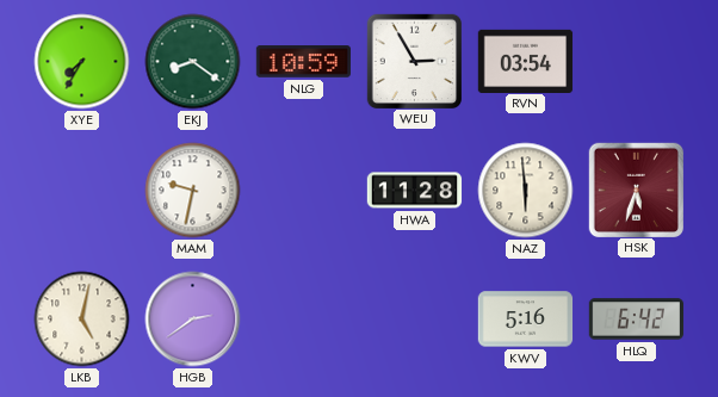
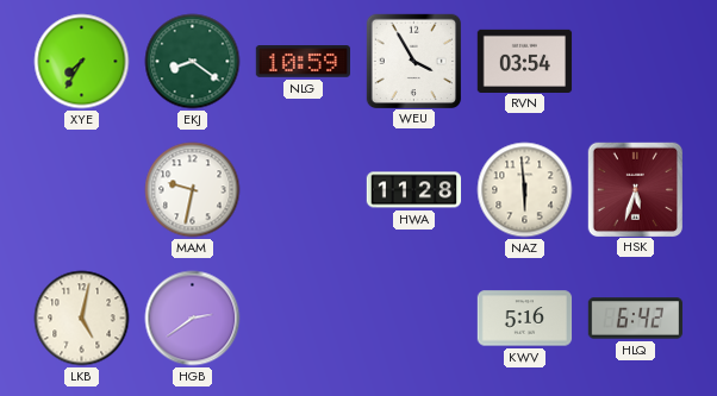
WEU: 2:55 -> 3:55
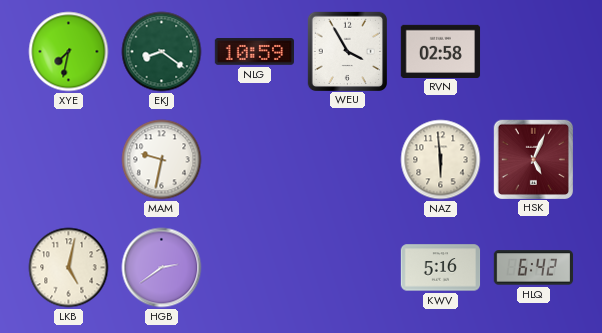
XYE: 7:35 -> 7:32
RVN: 03:54 -> 02:58
HWA: 11:28 -> none
HSK: 5:33 -> 5:04
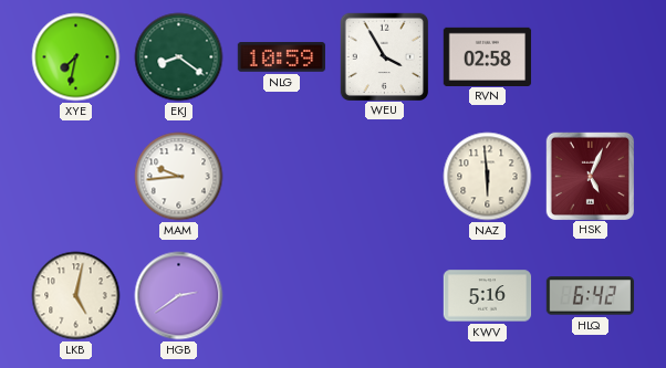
MAM: 9:32 -> 9:44
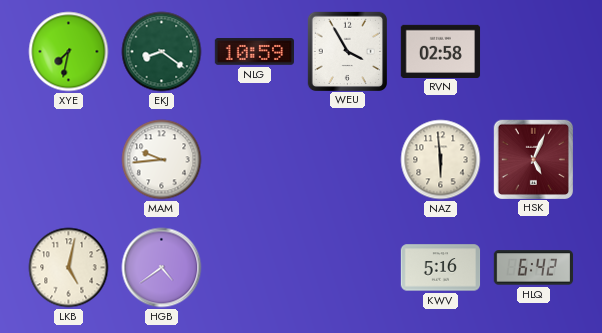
HGB: 2:39 -> 4:39
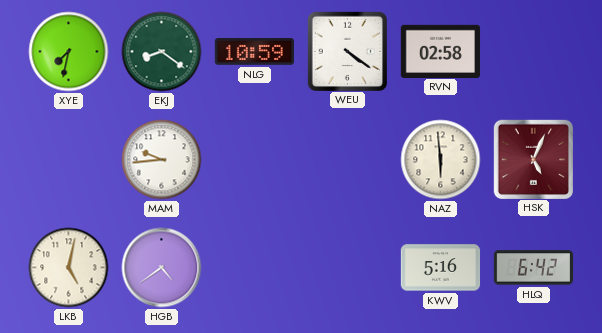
WEU: 3:55 -> 4:21
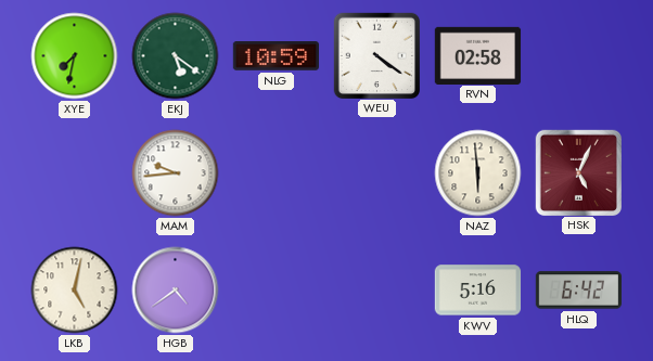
EKJ: 8:21 -> 5:21
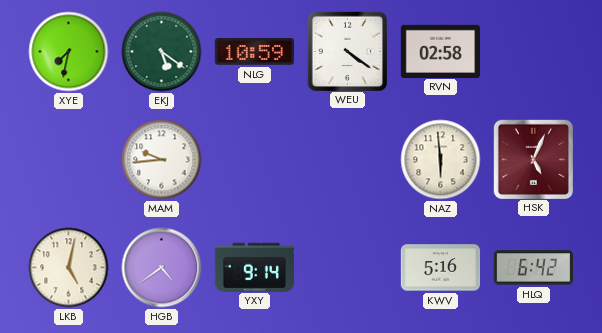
YXY: none -> 9:14
